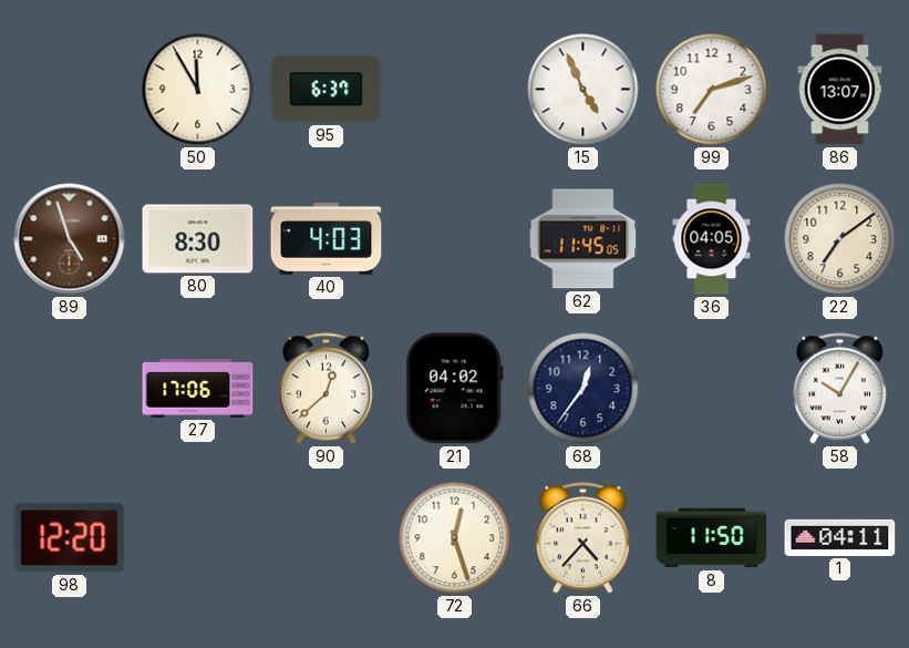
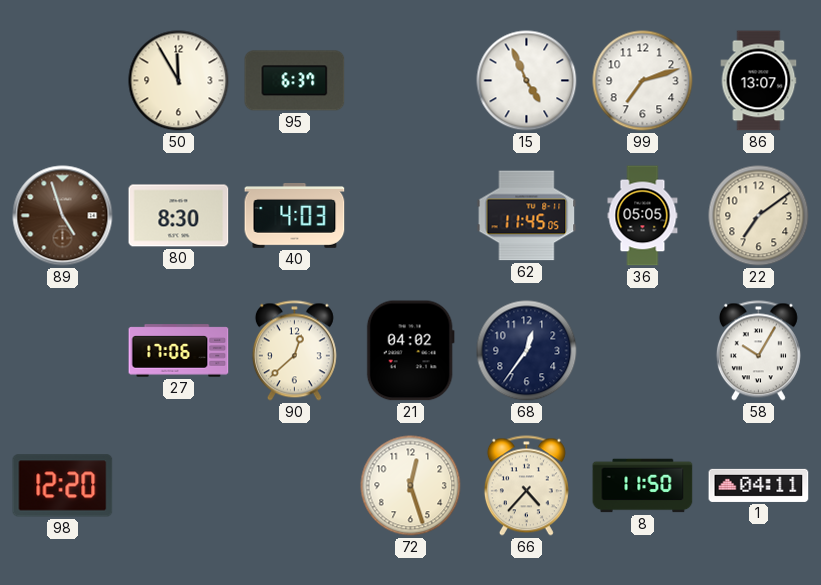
36: 04:05 -> 05:05
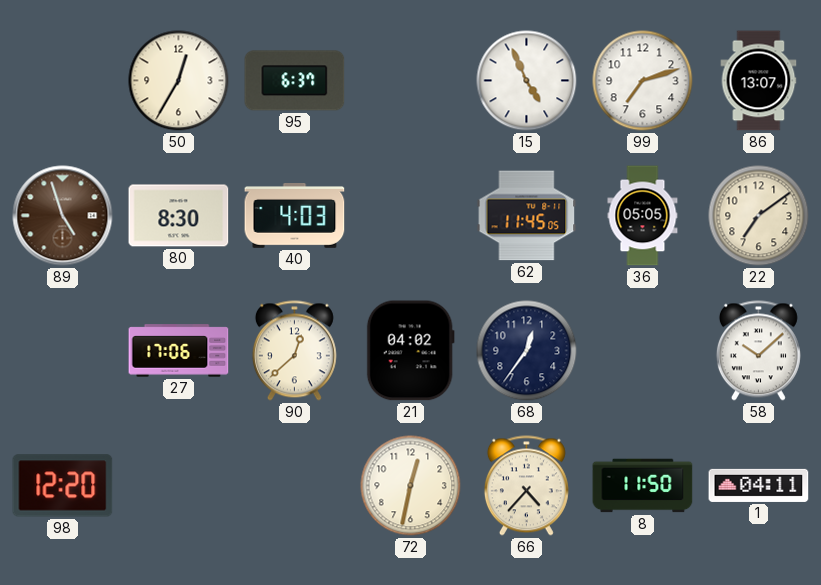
50: 11:55 -> 12:35
58: 10:05 -> 10:08
72: 12:27 -> 12:32
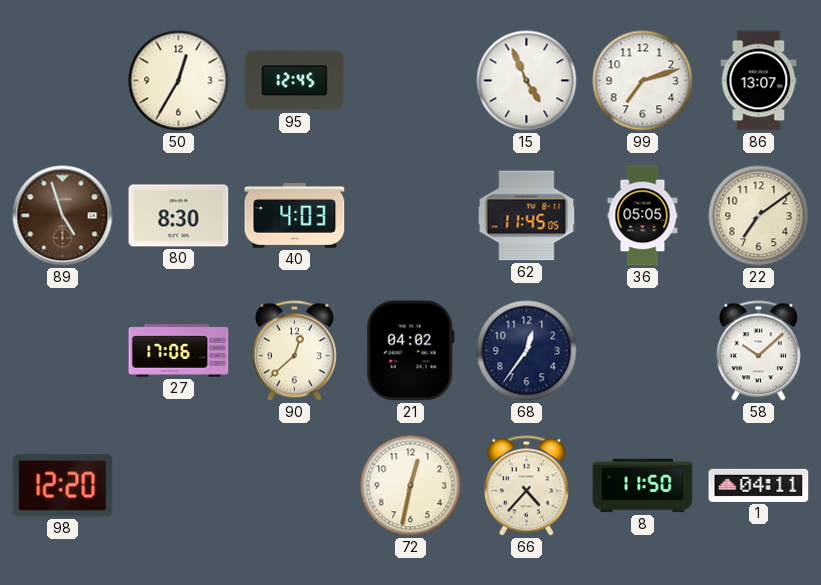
95: 6:37 -> 12:45
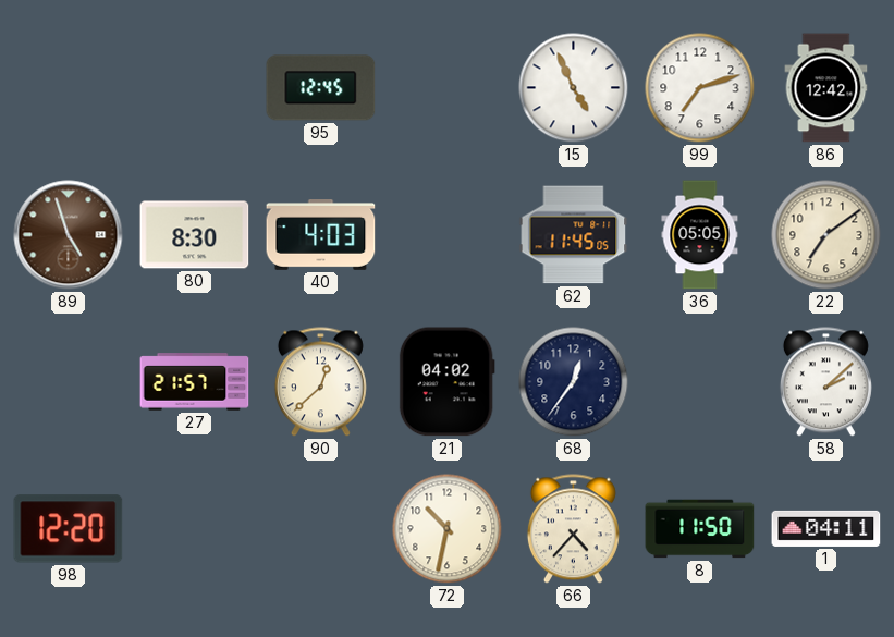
50: 12:35 -> none
86: 13:07 -> 12:42
27: 17:06 -> 21:57
58: 10:08 -> 2:08
72: 12:32 -> 10:32
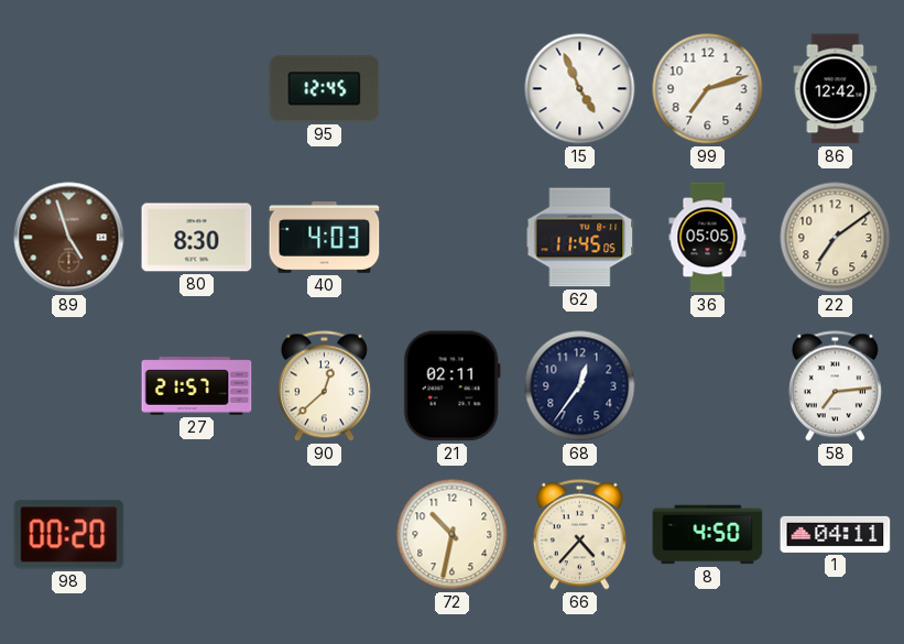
21: 04:02 -> 02:11
58: 2:08 -> 7:14
98: 12:20 -> 00:20
8: 11:50 -> 4:50
